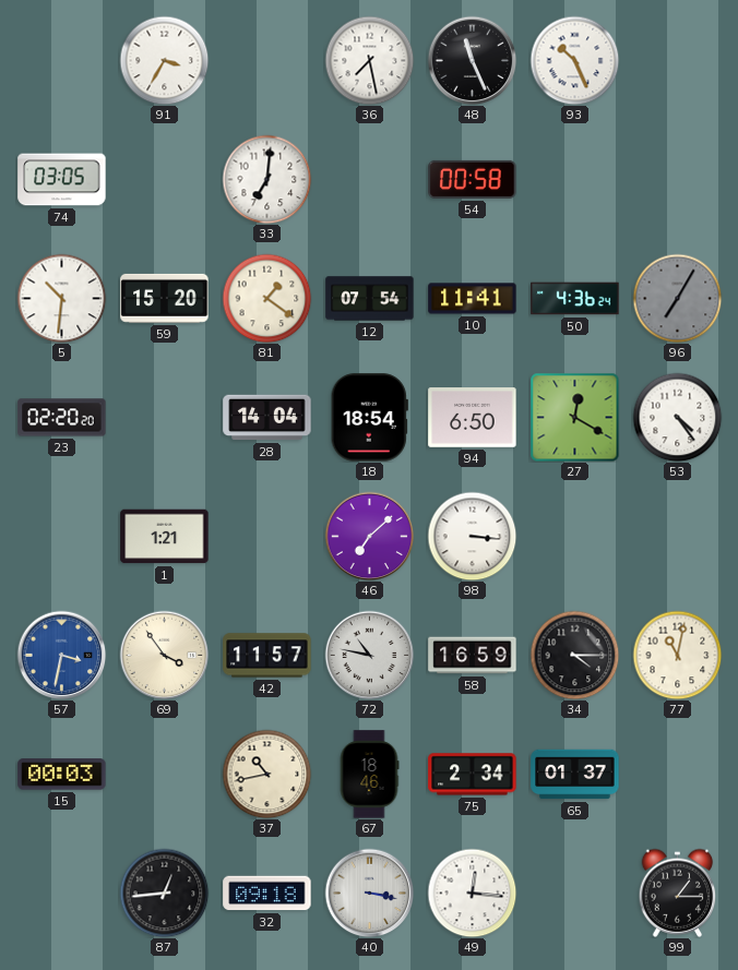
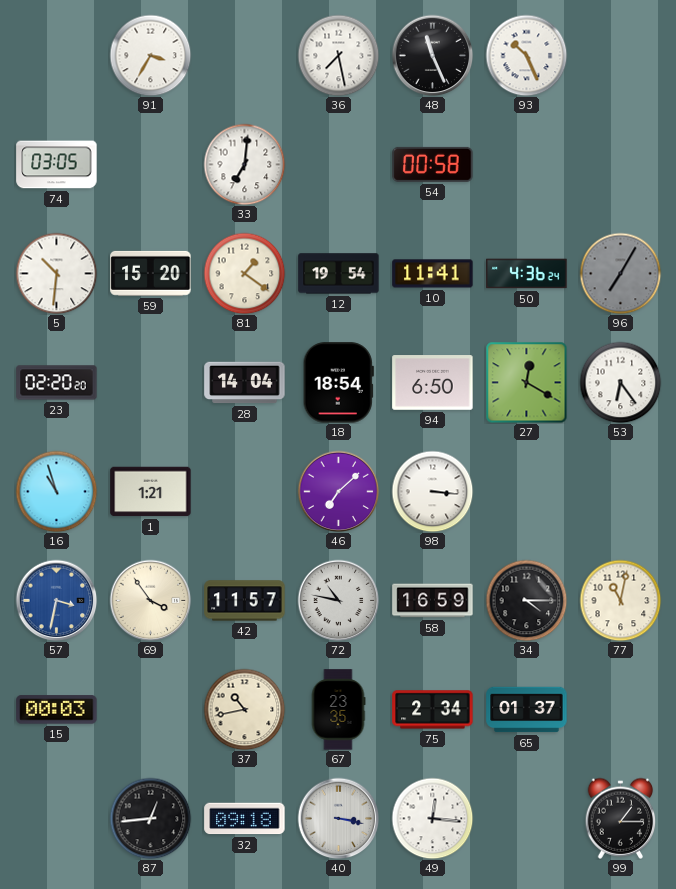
12: 07:54 -> 19:54
53: 4:24 -> 6:24
16: none -> 10:57
67: 18:46 -> 23:35
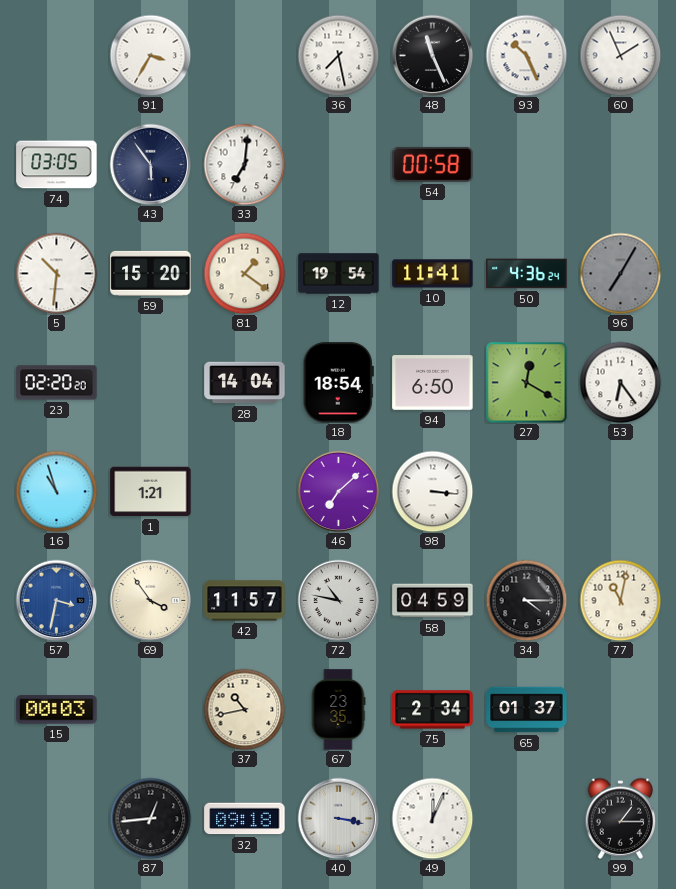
60: none -> 1:56
43: none -> 5:54
58: 16:59 -> 04:59
49: 12:16 -> 12:04
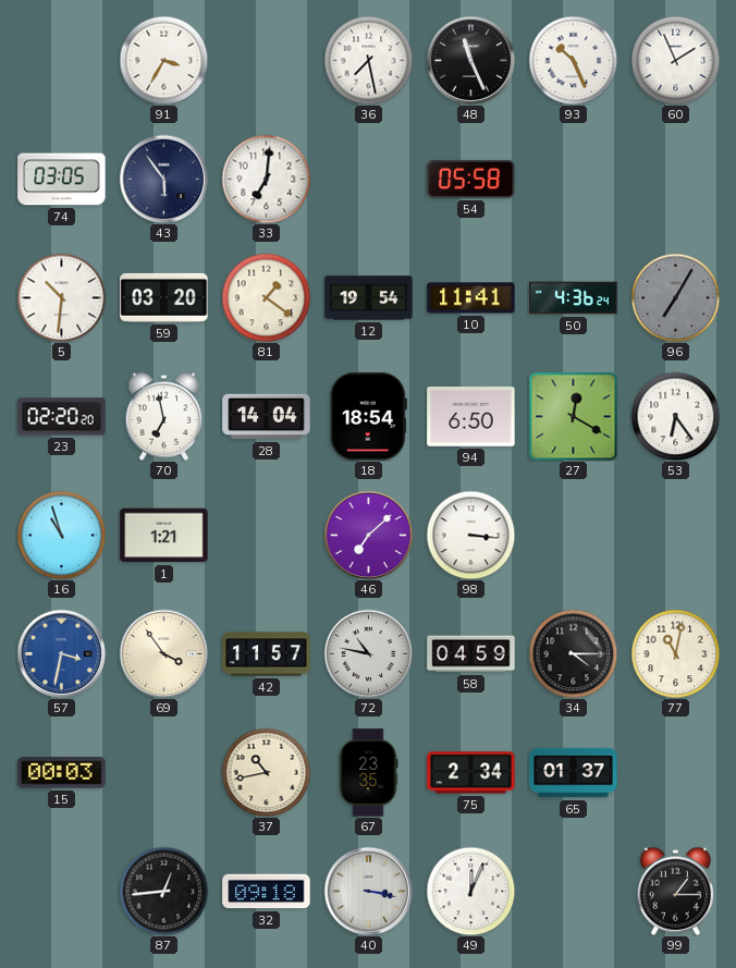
54: 00:58 -> 05:58
59: 15:20 -> 03:20
70: none -> 6:58
